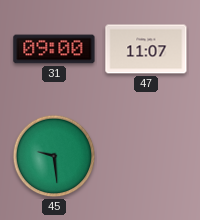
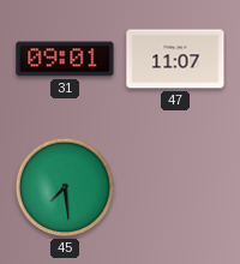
31: 09:00 -> 09:01
45: 9:29 -> 7:29
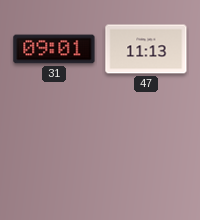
47: 11:07 -> 11:13
45: 7:29 -> none
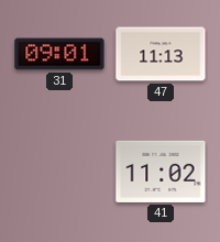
41: none -> 11:02
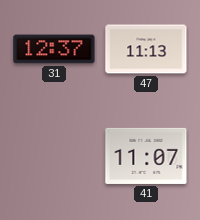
31: 09:01 -> 12:37
41: 11:02 -> 11:07
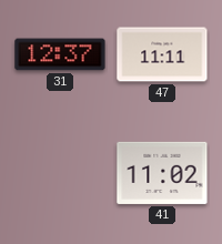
47: 11:13 -> 11:11
41: 11:07 -> 11:02
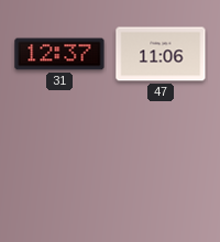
47: 11:11 -> 11:06
41: 11:02 -> none
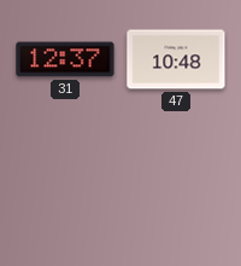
47: 11:06 -> 10:48
